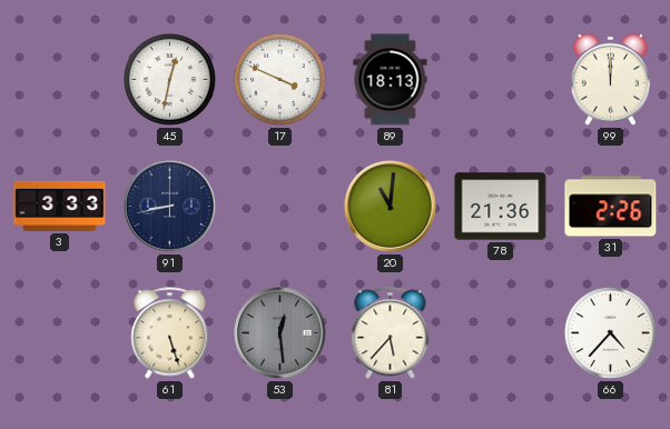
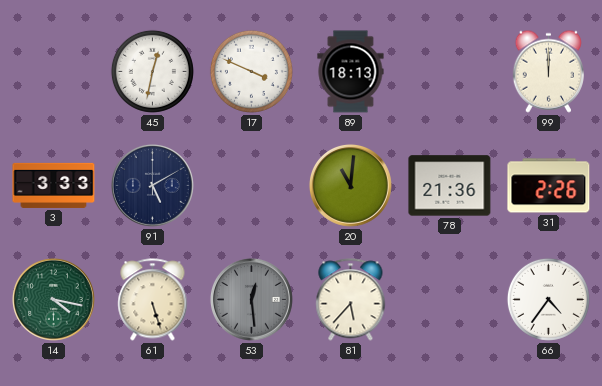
91: 8:43 -> 5:10
14: none -> 4:17
66: 4:37 -> 4:36
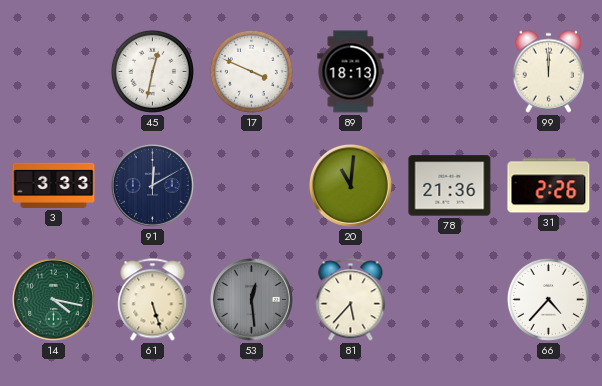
91: 5:10 -> 12:10
66: 4:36 -> 4:37
